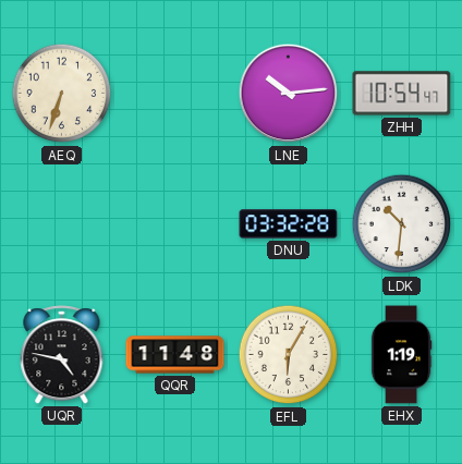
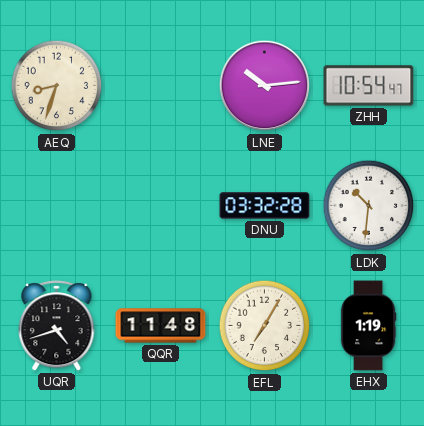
AEQ: 6:33 -> 8:33
UQR: 4:47 -> 4:42
EFL: 6:05 -> 7:05
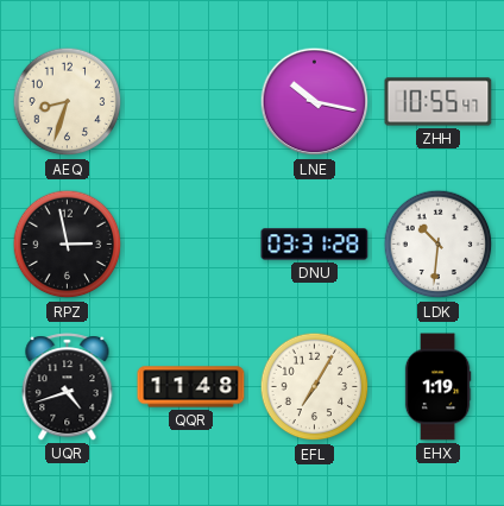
LNE: 10:14 -> 10:17
ZHH: 10:54 -> 10:55
RPZ: none -> 2:58
DNU: 03:32 -> 03:31
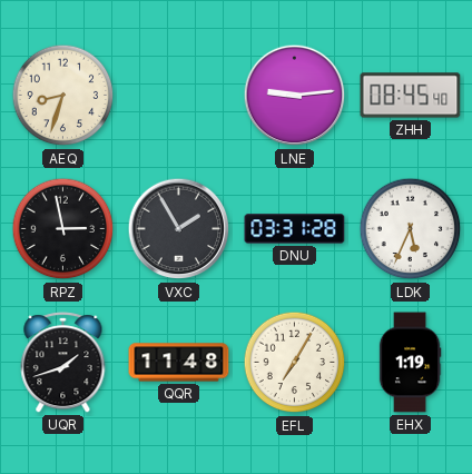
LNE: 10:17 -> 9:14
ZHH: 10:55 -> 08:45
VXC: none -> 1:55
LDK: 10:31 -> 5:34
UQR: 4:42 -> 1:42
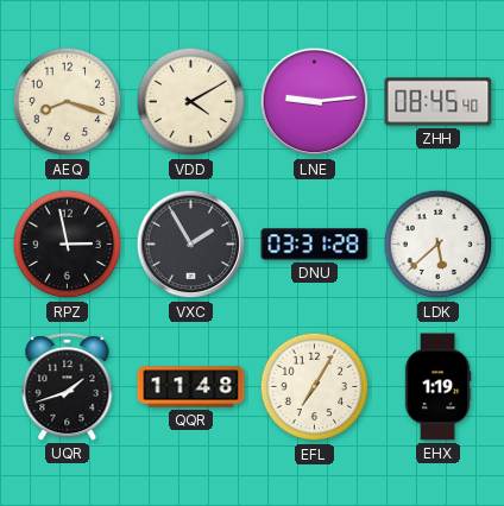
AEQ: 8:33 -> 8:18
VDD: none -> 4:10
LDK: 5:34 -> 5:38
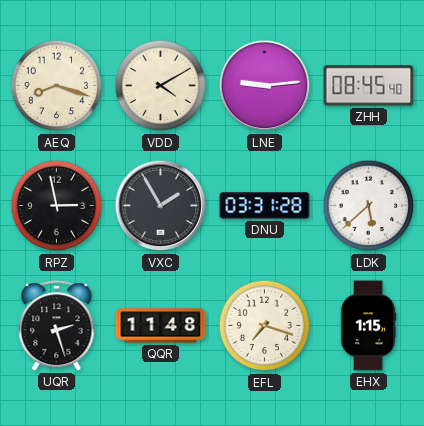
UQR: 1:42 -> 2:27
EFL: 7:05 -> 7:18
EHX: 1:19 -> 1:15
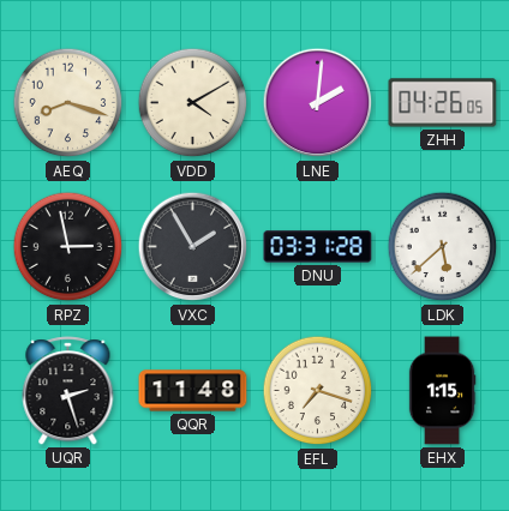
LNE: 9:14 -> 2:01
ZHH: 08:45 -> 04:26
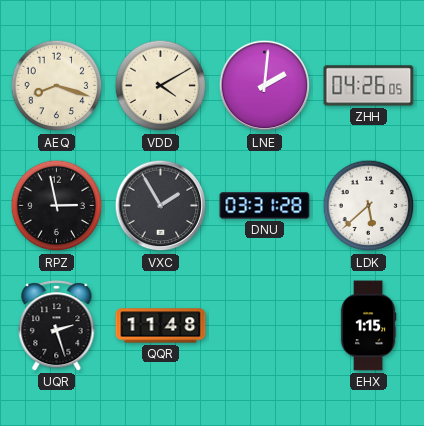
EFL: 7:18 -> none
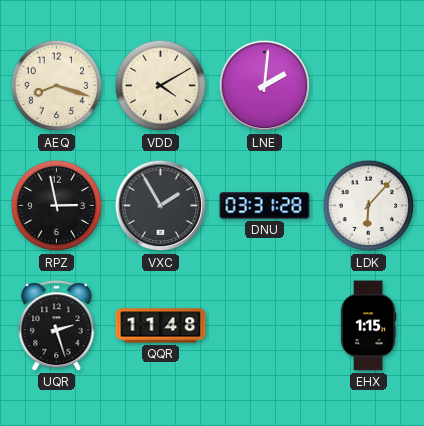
ZHH: 04:26 -> none
LDK: 5:38 -> 6:07
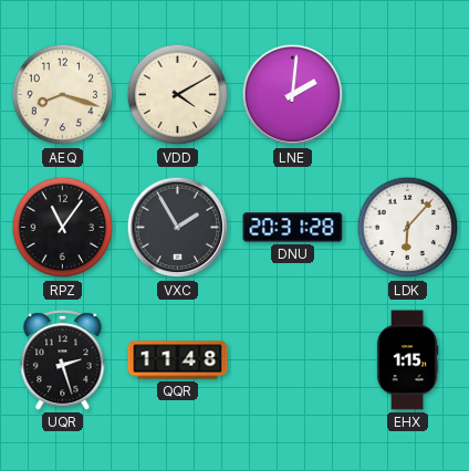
RPZ: 2:58 -> 11:06
DNU: 03:31 -> 20:31
